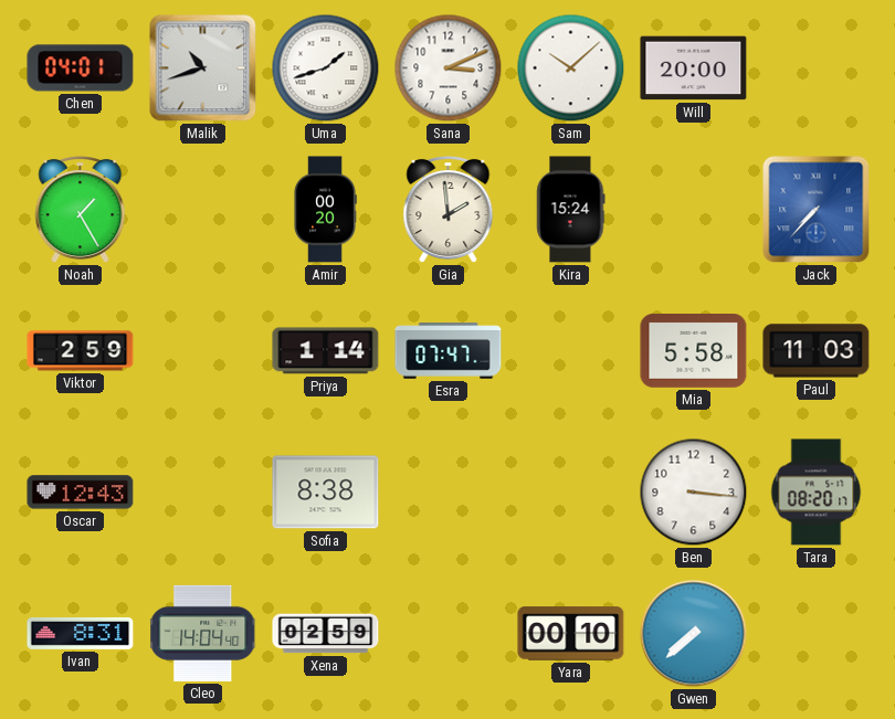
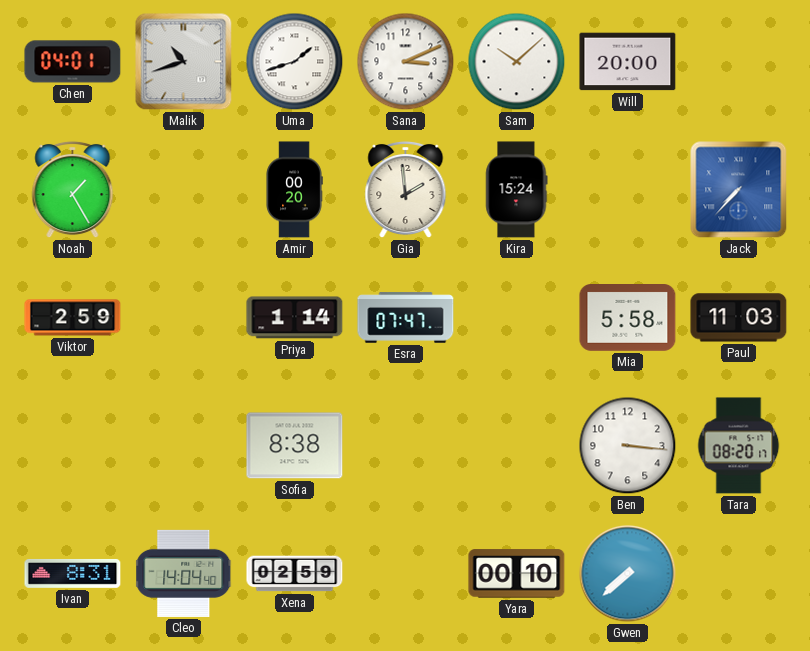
Oscar: 12:43 -> none
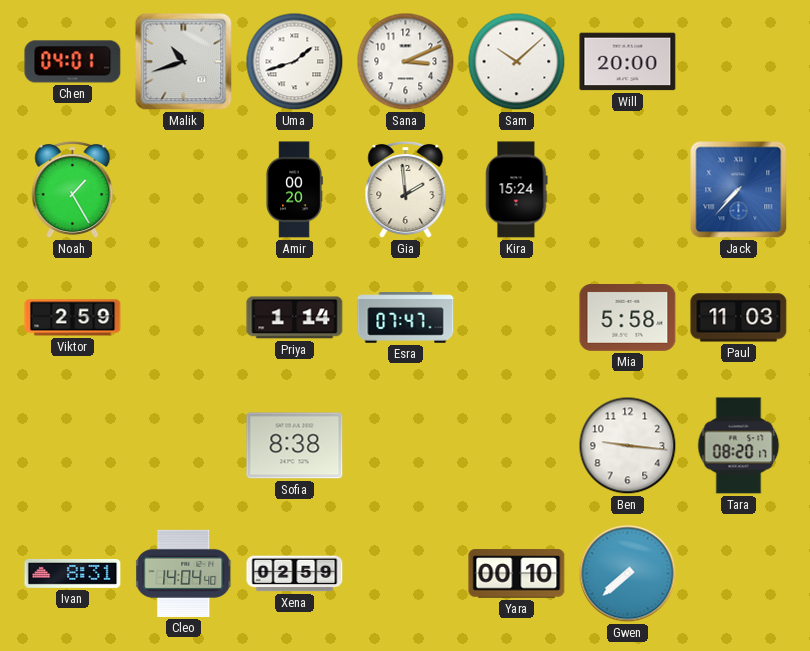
Ben: 3:16 -> 9:16
